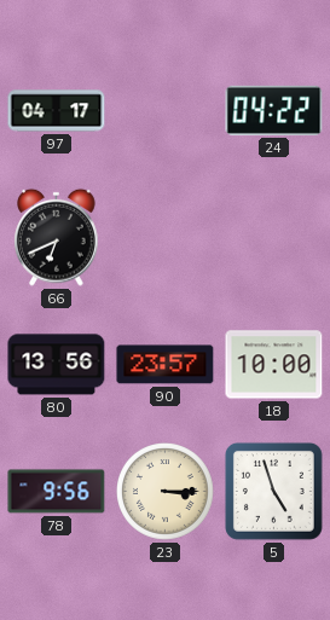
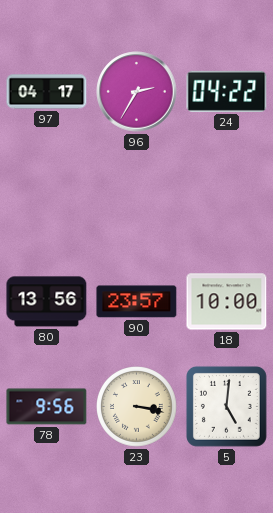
96: none -> 2:35
66: 6:41 -> none
23: 3:15 -> 3:17
5: 4:57 -> 5:01
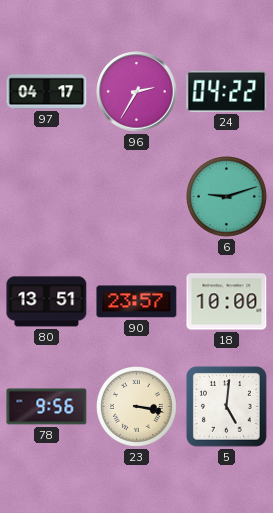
6: none -> 9:12
80: 13:56 -> 13:51
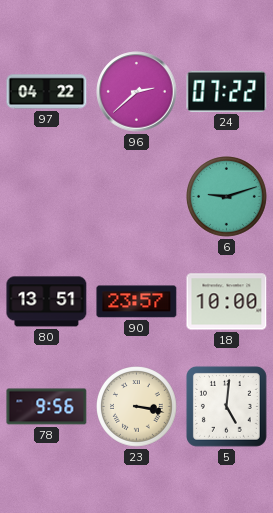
97: 04:17 -> 04:22
96: 2:35 -> 2:38
24: 04:22 -> 07:22
